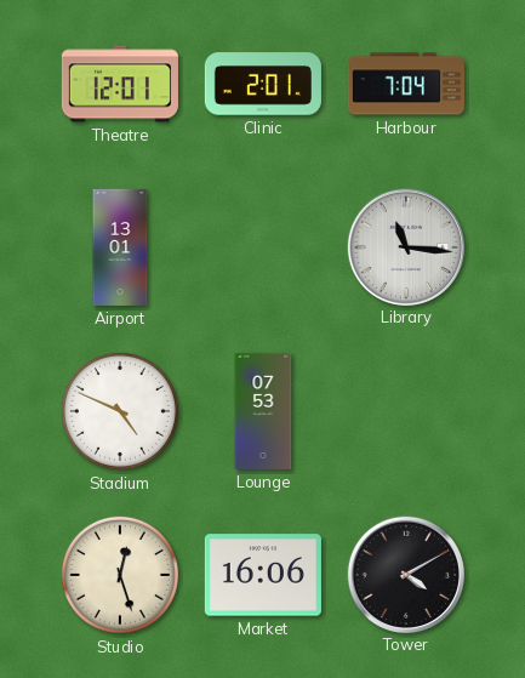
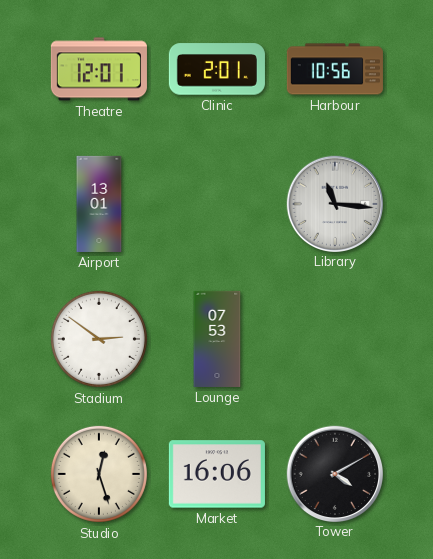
Harbour: 7:04 -> 10:56
Stadium: 4:49 -> 2:51
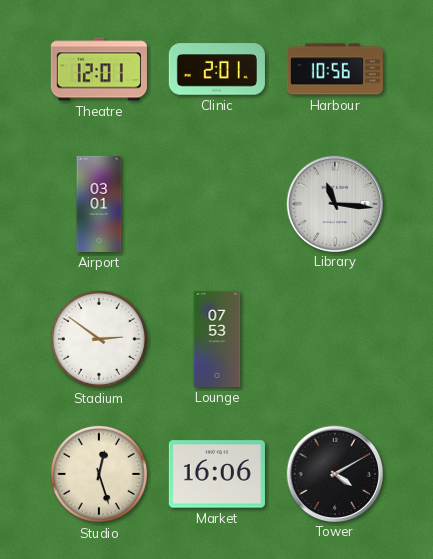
Airport: 13:01 -> 03:01
